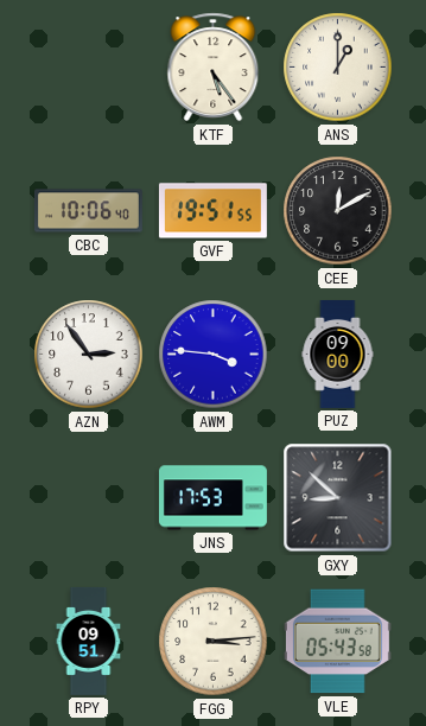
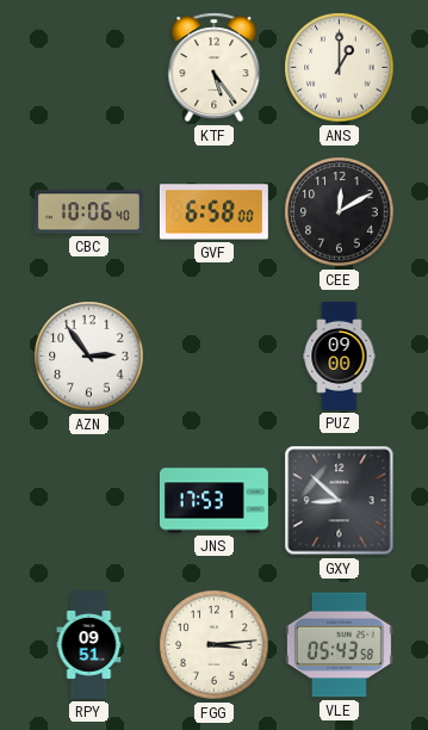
GVF: 19:51 -> 6:58
AWM: 3:46 -> none
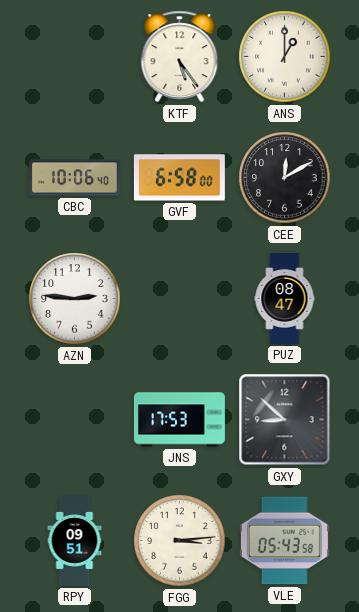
AZN: 2:54 -> 2:46
PUZ: 09:00 -> 08:47
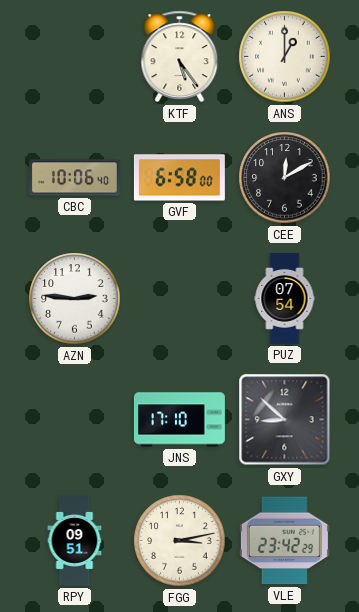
PUZ: 08:47 -> 07:54
JNS: 17:53 -> 17:10
FGG: 3:14 -> 3:13
VLE: 05:43 -> 23:42
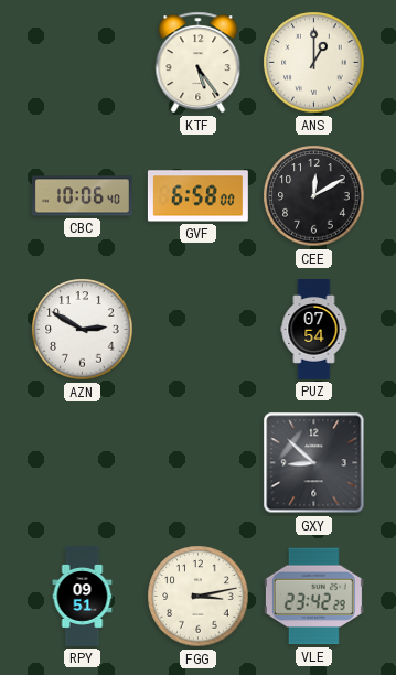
AZN: 2:46 -> 2:50
JNS: 17:10 -> none
